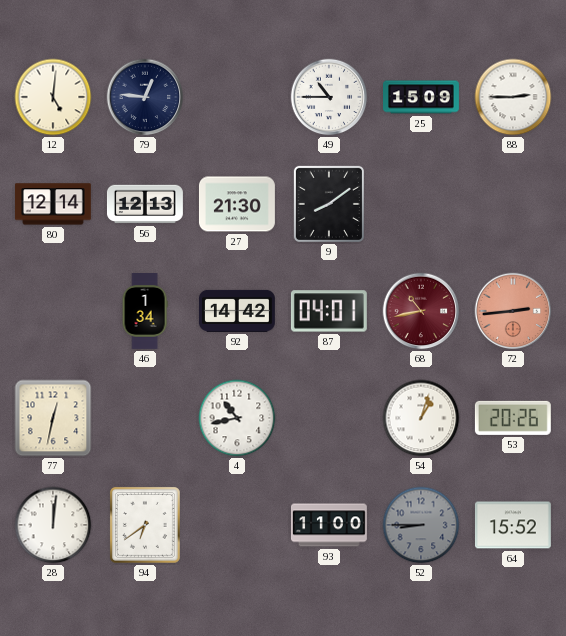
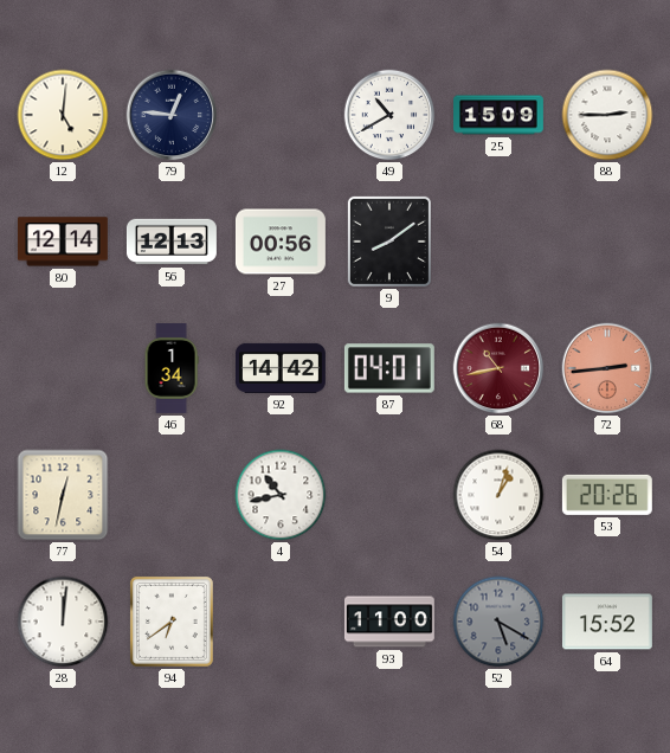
49: 10:45 -> 10:40
27: 21:30 -> 00:56
52: 8:45 -> 5:20
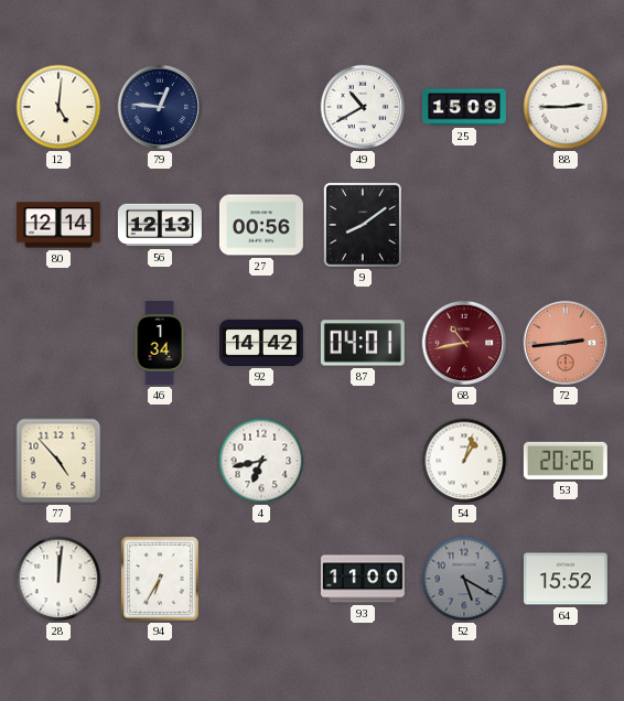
77: 12:32 -> 4:53
4: 10:43 -> 6:43
94: 6:39 -> 6:35
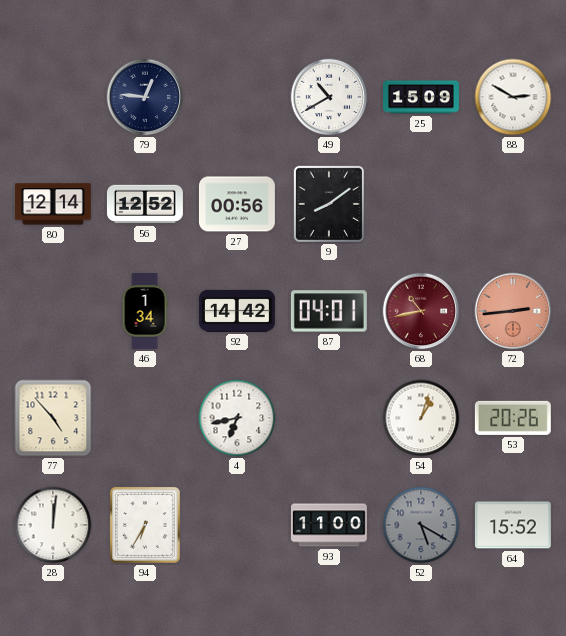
12: 5:01 -> none
88: 2:45 -> 2:50
56: 12:13 -> 12:52
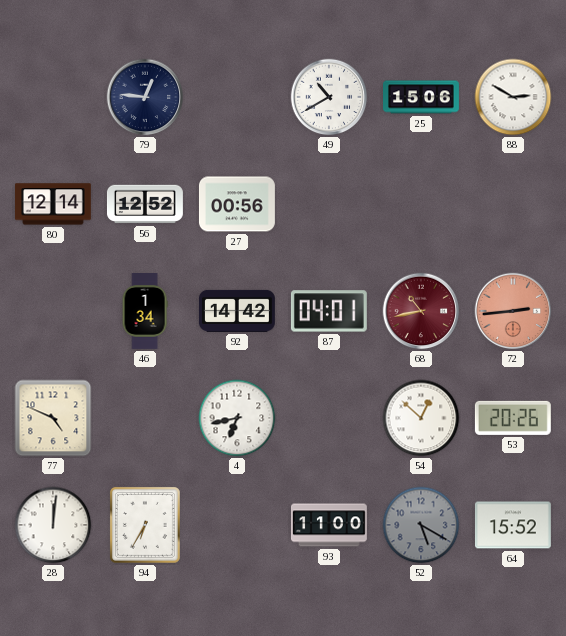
25: 15:09 -> 15:06
9: 8:09 -> none
77: 4:53 -> 4:49
54: 1:03 -> 12:52
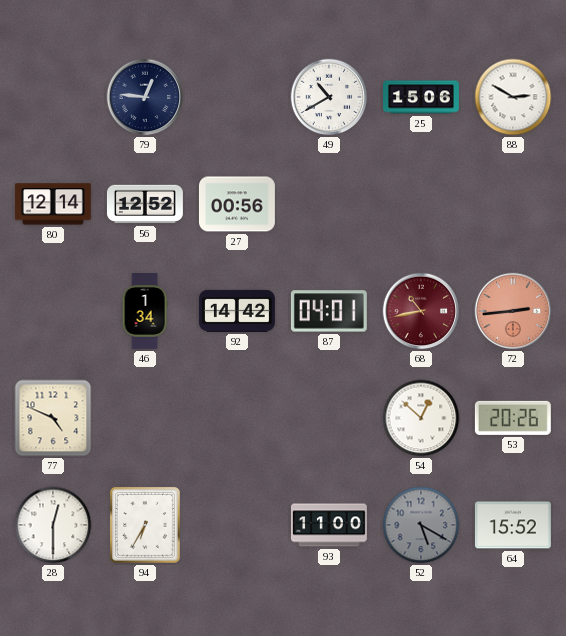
4: 6:43 -> none
28: 12:01 -> 12:30
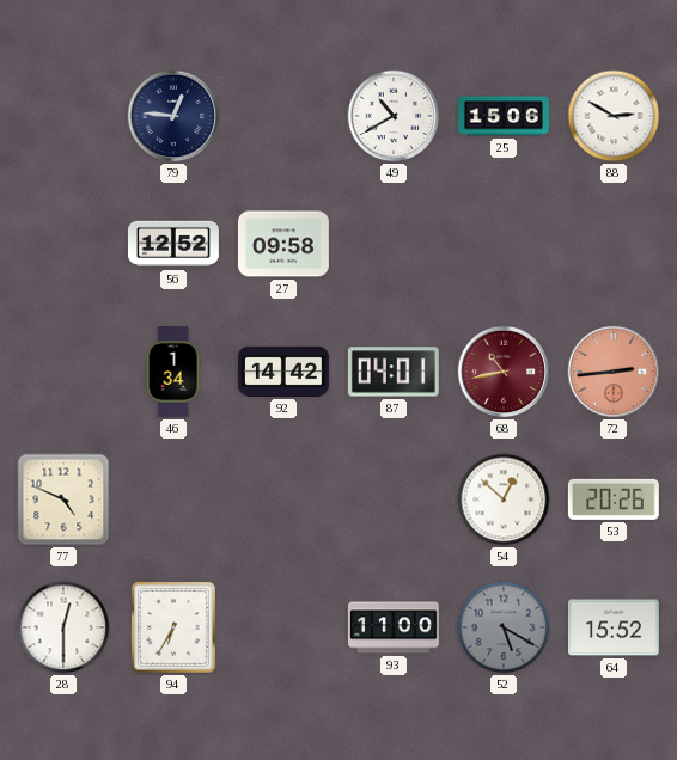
80: 12:14 -> none
27: 00:56 -> 09:58
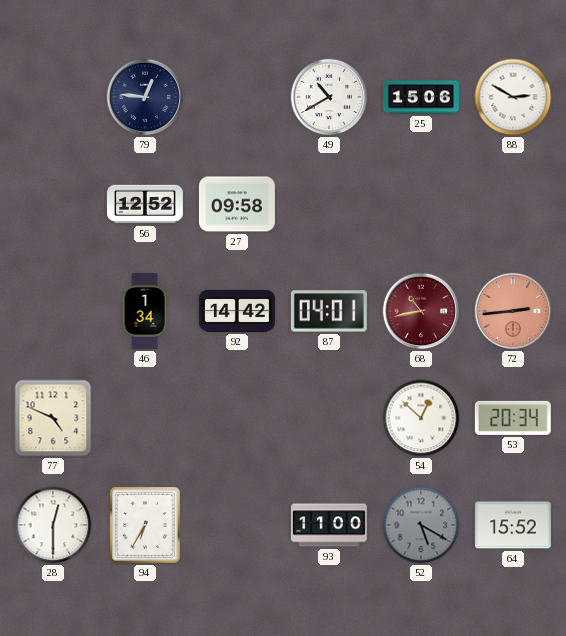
53: 20:26 -> 20:34
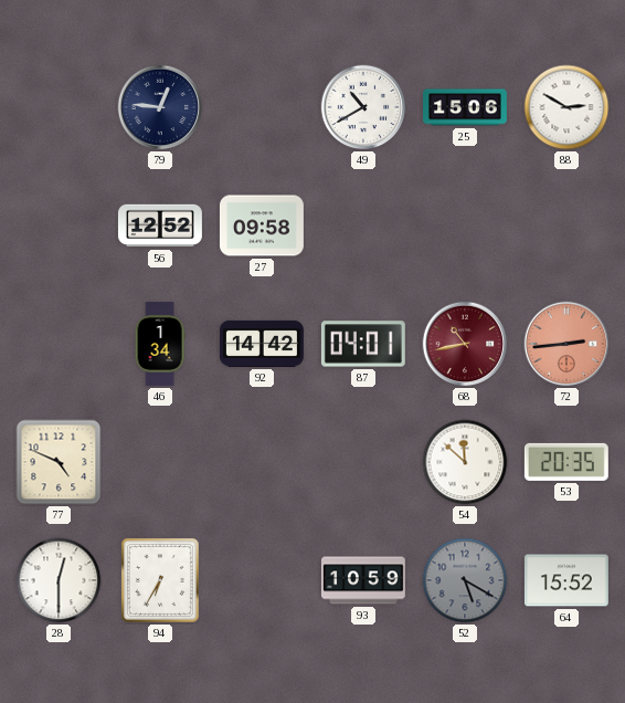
54: 12:52 -> 11:52
53: 20:34 -> 20:35
93: 11:00 -> 10:59
